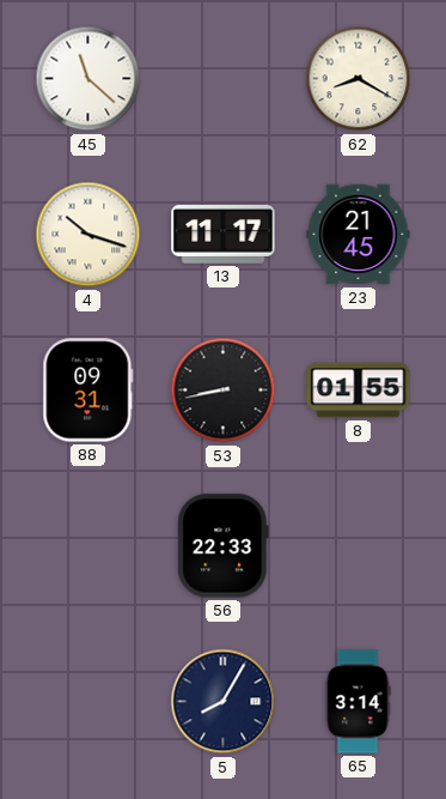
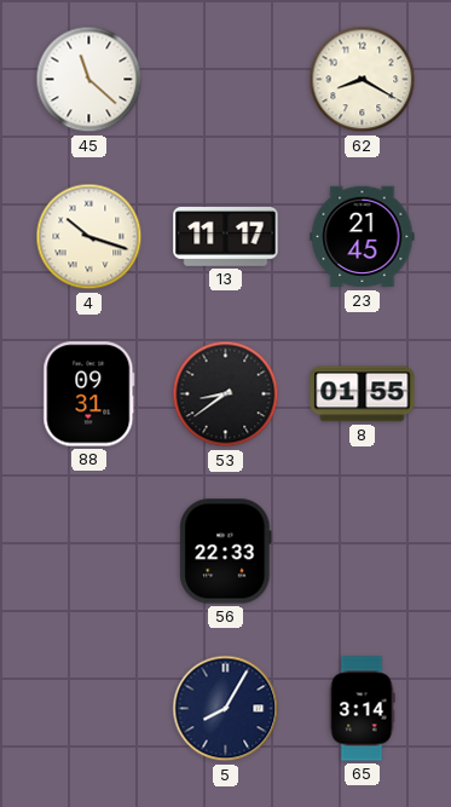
53: 8:43 -> 8:39
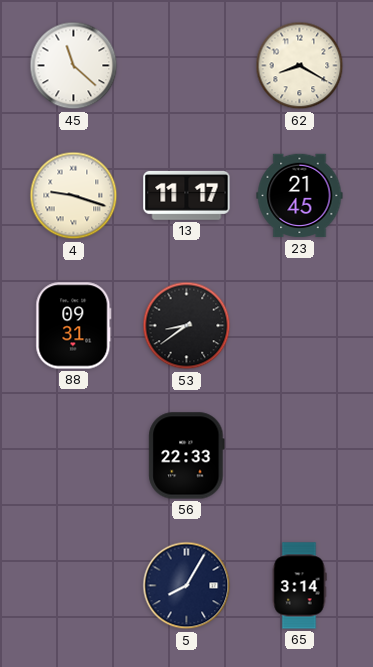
4: 10:18 -> 9:18
8: 01:55 -> none
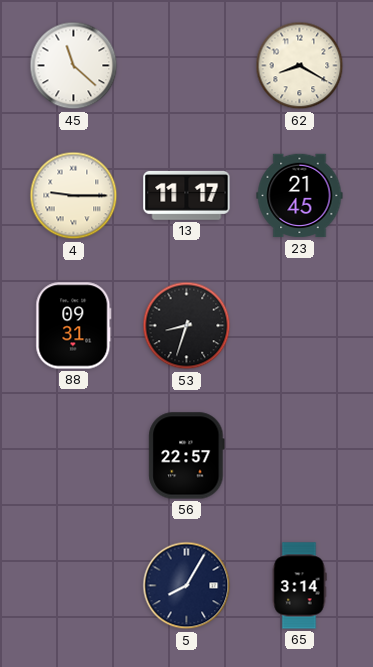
4: 9:18 -> 9:15
53: 8:39 -> 8:33
56: 22:33 -> 22:57
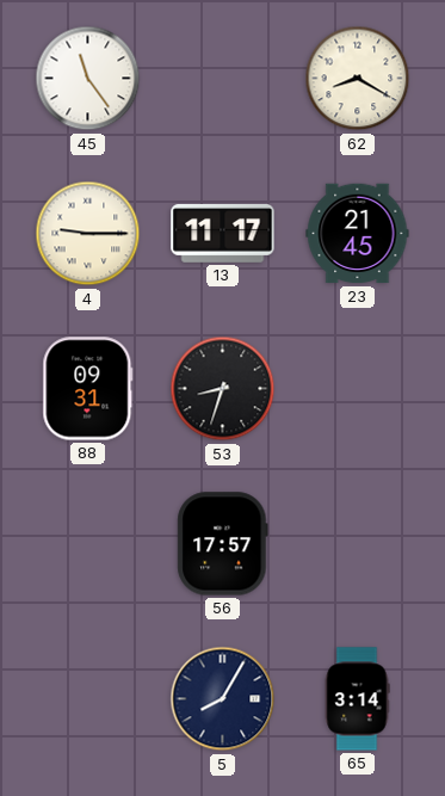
45: 11:22 -> 11:24
56: 22:57 -> 17:57
